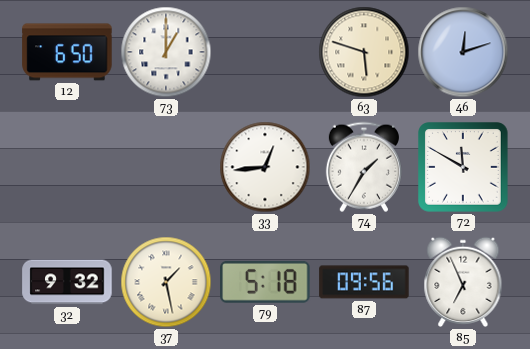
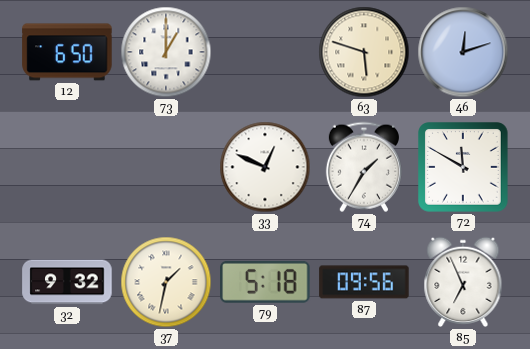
33: 12:44 -> 12:49
37: 1:28 -> 1:32
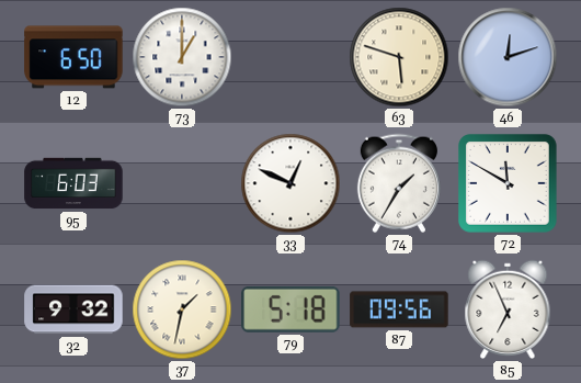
95: none -> 6:03
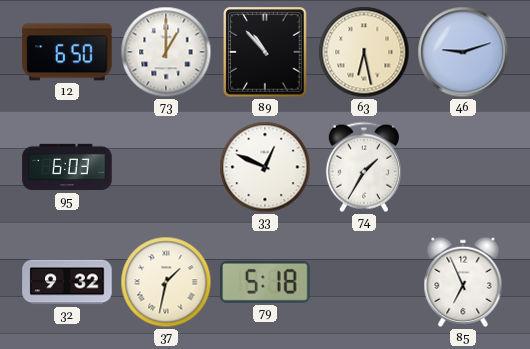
89: none -> 10:53
63: 5:48 -> 6:28
46: 12:12 -> 9:12
72: 11:50 -> none
87: 09:56 -> none
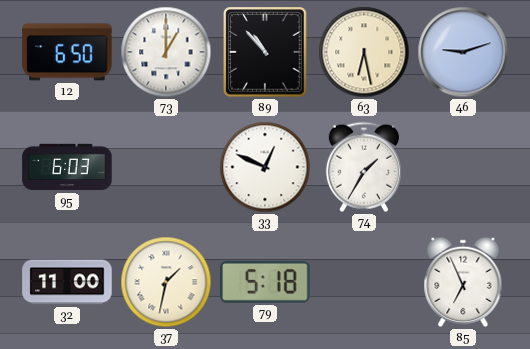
32: 9:32 -> 11:00
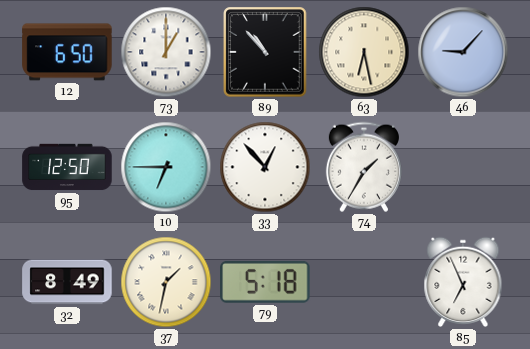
46: 9:12 -> 9:07
95: 6:03 -> 12:50
10: none -> 6:45
33: 12:49 -> 12:53
32: 11:00 -> 8:49
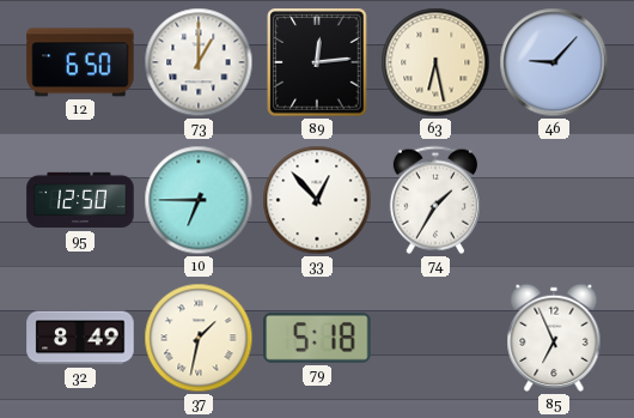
89: 10:53 -> 12:14
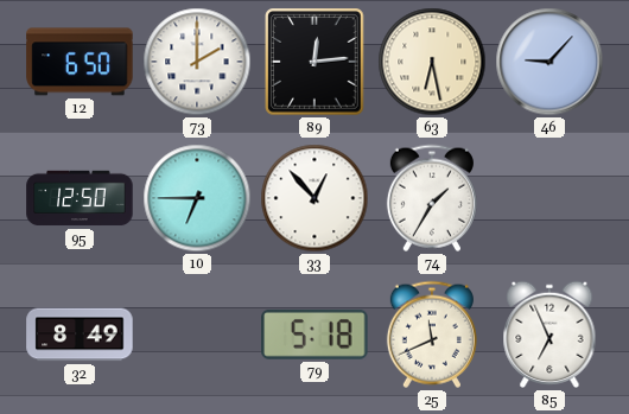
73: 1:00 -> 2:00
37: 1:32 -> none
25: none -> 11:41
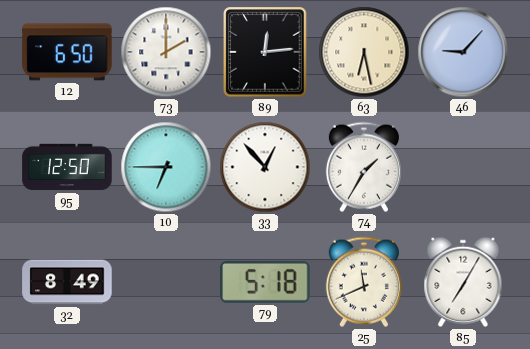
85: 6:56 -> 7:05
